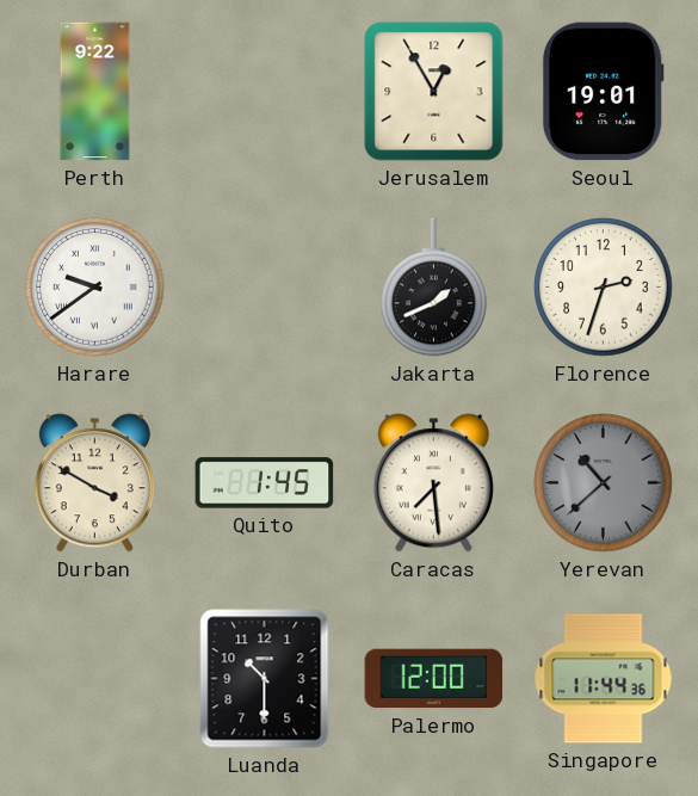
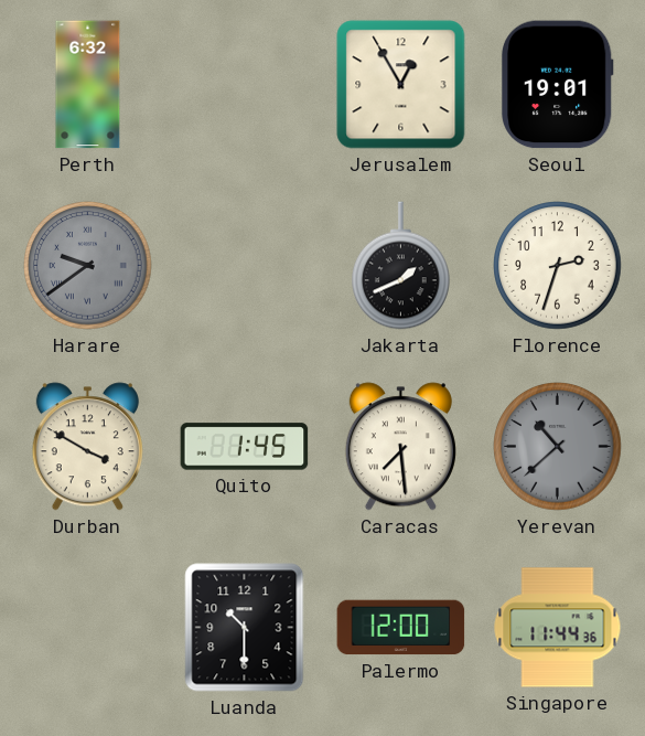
Perth: 9:22 -> 6:32
Harare dial: white -> grey
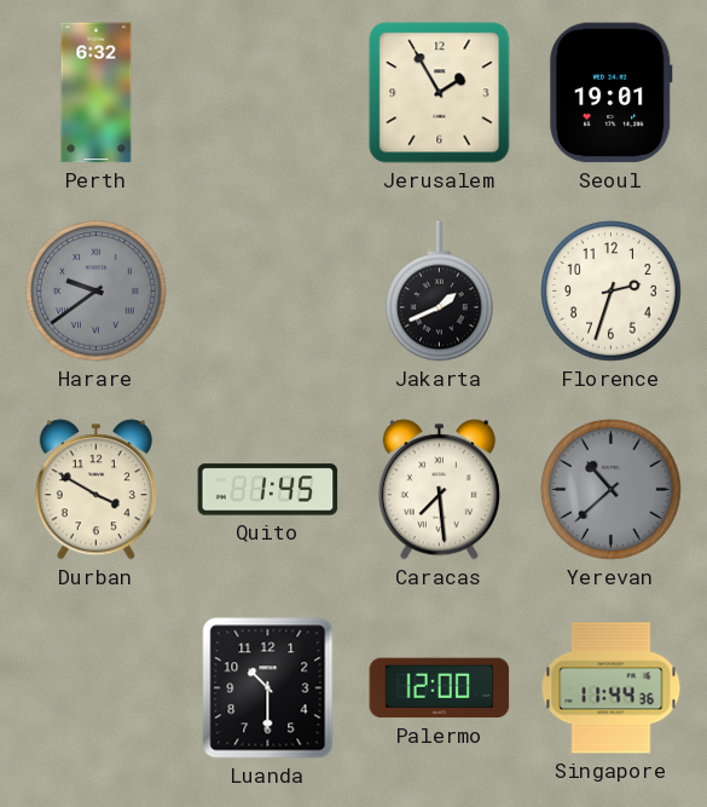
Jerusalem: 12:55 -> 1:55
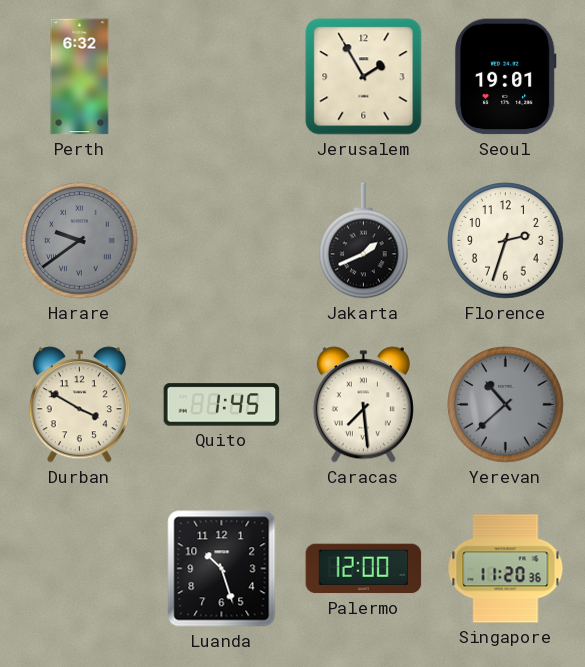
Luanda: 10:30 -> 10:27
Singapore: 11:44 -> 11:20
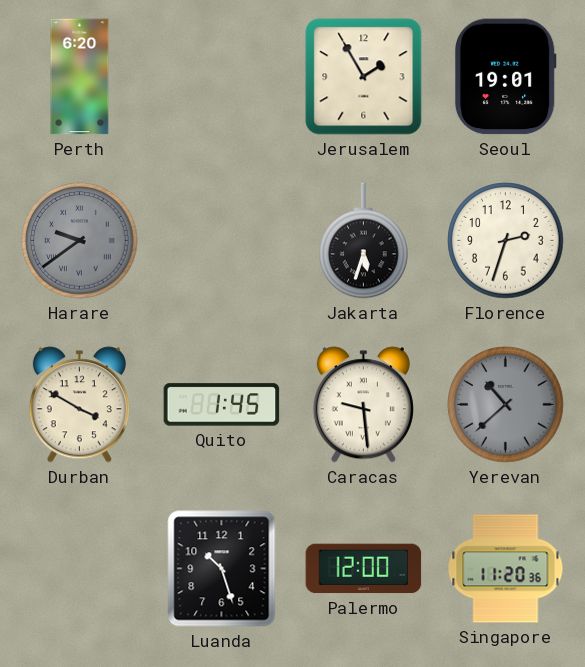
Perth: 6:32 -> 6:20
Jakarta: 1:41 -> 5:33
Caracas: 7:29 -> 9:29
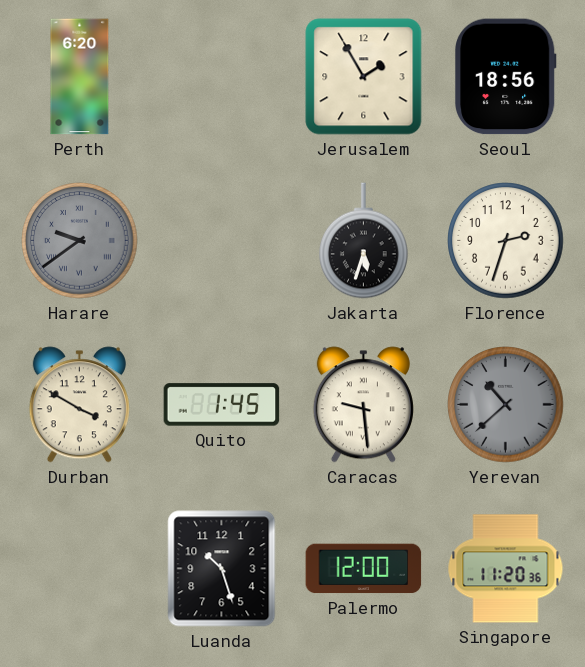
Seoul: 19:01 -> 18:56
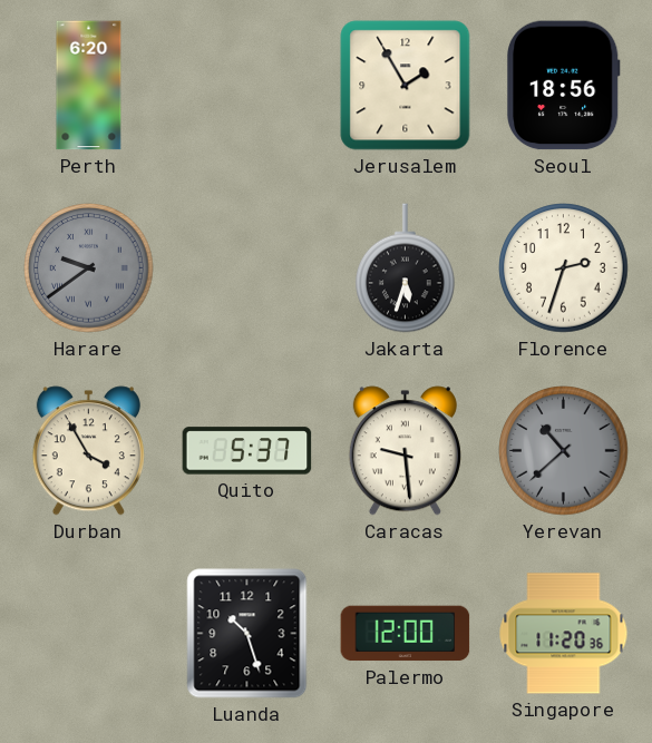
Durban: 3:50 -> 3:55
Quito: 1:45 -> 5:37
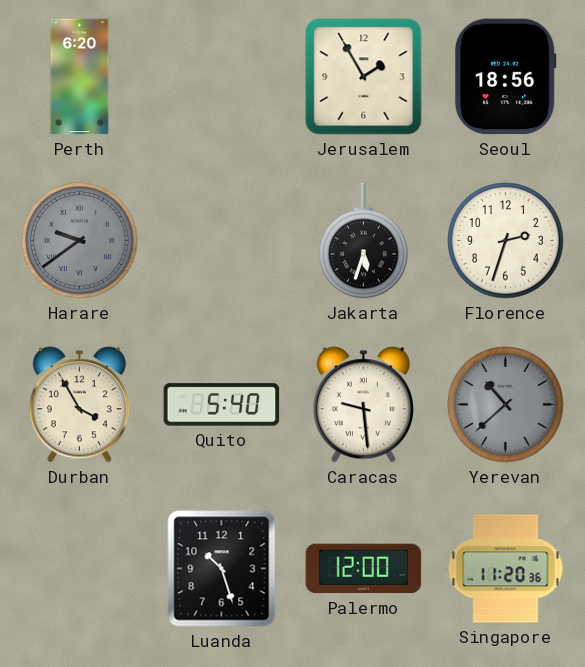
Quito: 5:37 -> 5:40
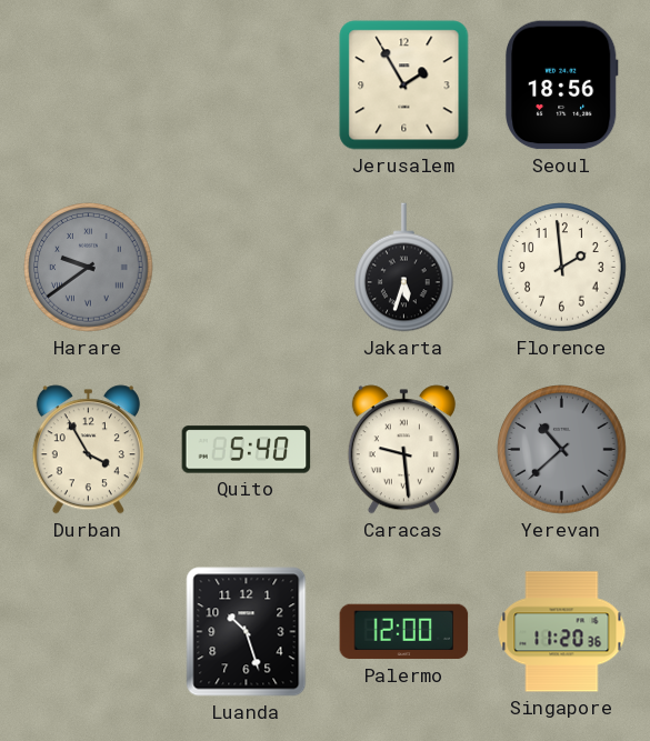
Perth: 6:20 -> none
Florence: 2:33 -> 1:59
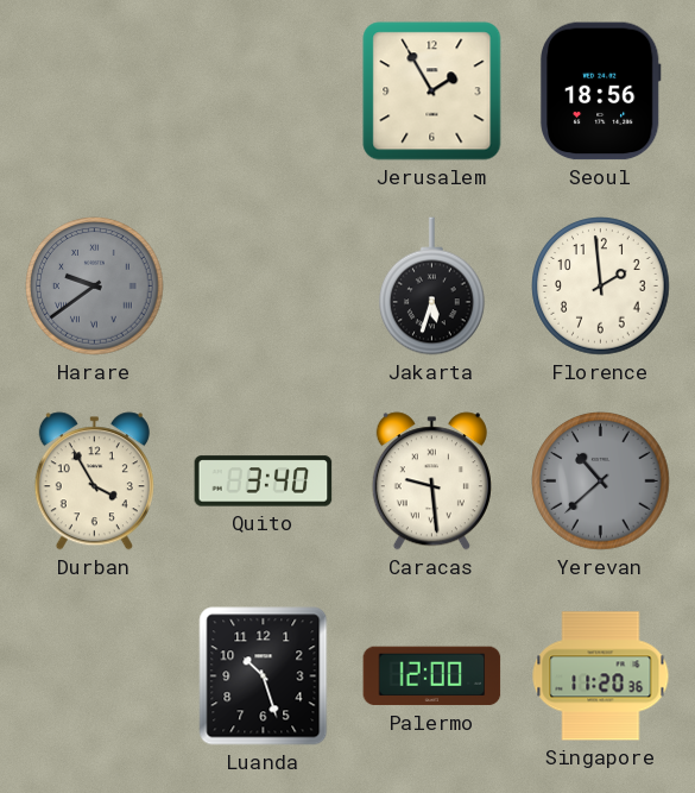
Quito: 5:40 -> 3:40
